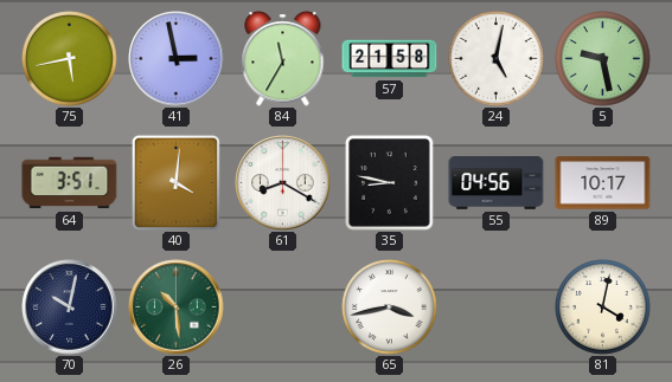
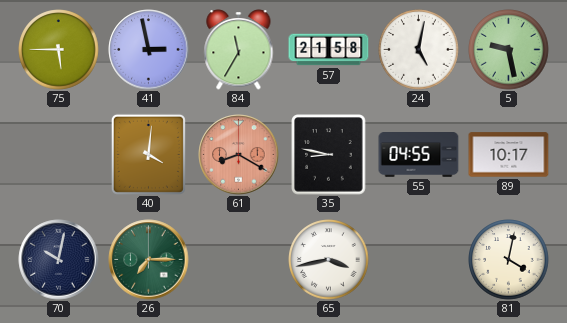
75: 5:43 -> 5:45
64: 3:51 -> none
61 dial: white -> salmon
55: 04:56 -> 04:55
26: 10:29 -> 7:15
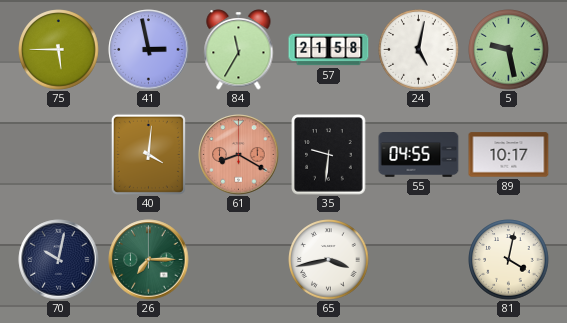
35: 8:47 -> 9:31
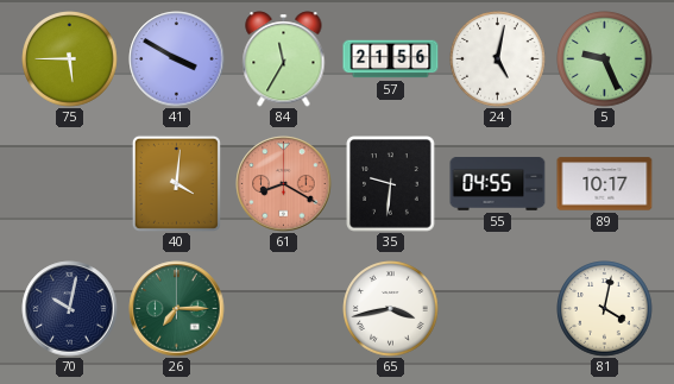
41: 2:58 -> 3:50
57: 21:58 -> 21:56
5: 9:28 -> 9:26
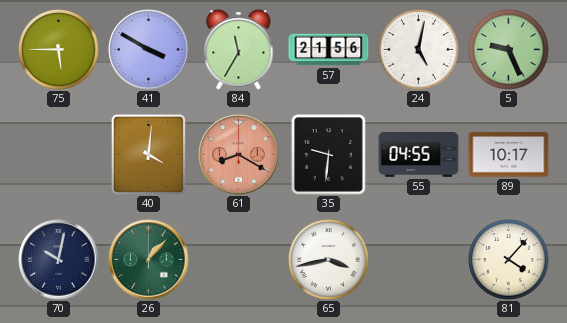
26: 7:15 -> 1:07
81: 4:02 -> 4:07
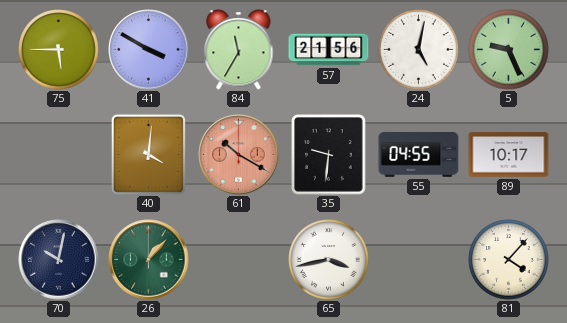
61: 8:20 -> 10:20
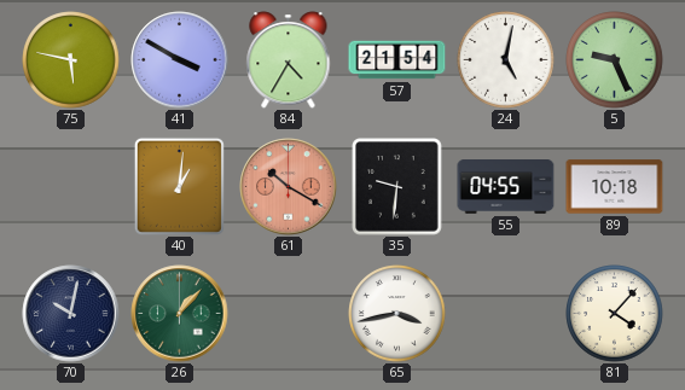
75: 5:45 -> 5:47
84: 11:35 -> 4:35
57: 21:56 -> 21:54
40: 4:01 -> 1:01
89: 10:17 -> 10:18
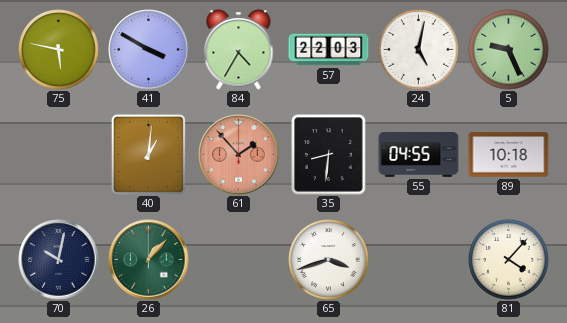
57: 21:54 -> 22:03
61: 10:20 -> 1:53
35: 9:31 -> 8:31
65: 3:43 -> 3:42
